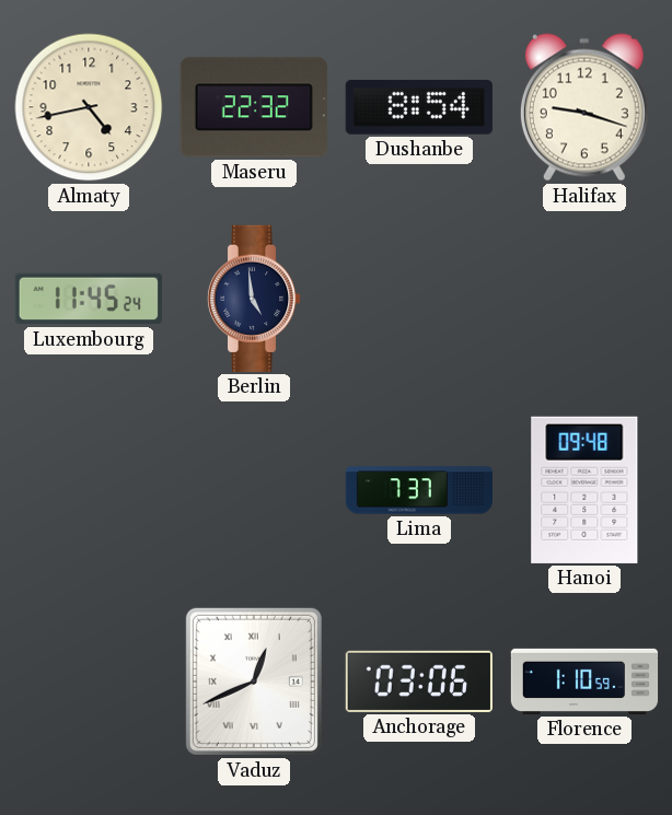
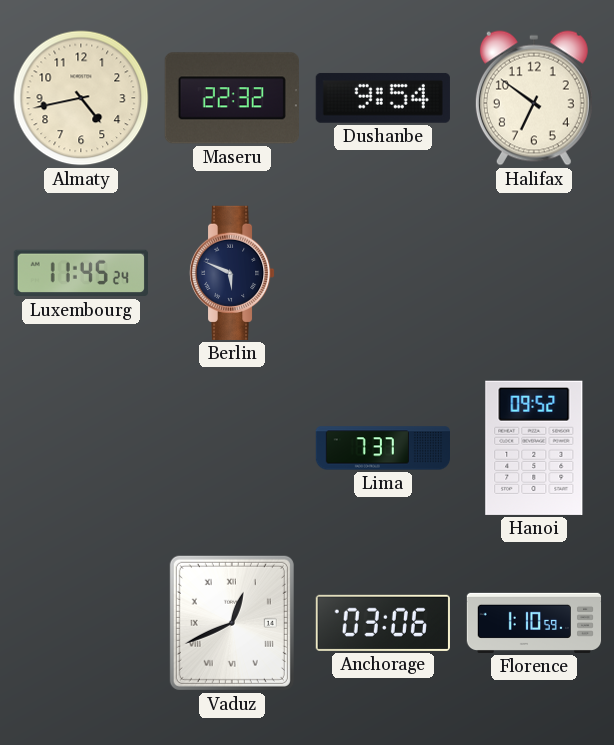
Dushanbe: 8:54 -> 9:54
Halifax: 9:18 -> 6:51
Berlin: 4:59 -> 5:49
Hanoi: 09:48 -> 09:52
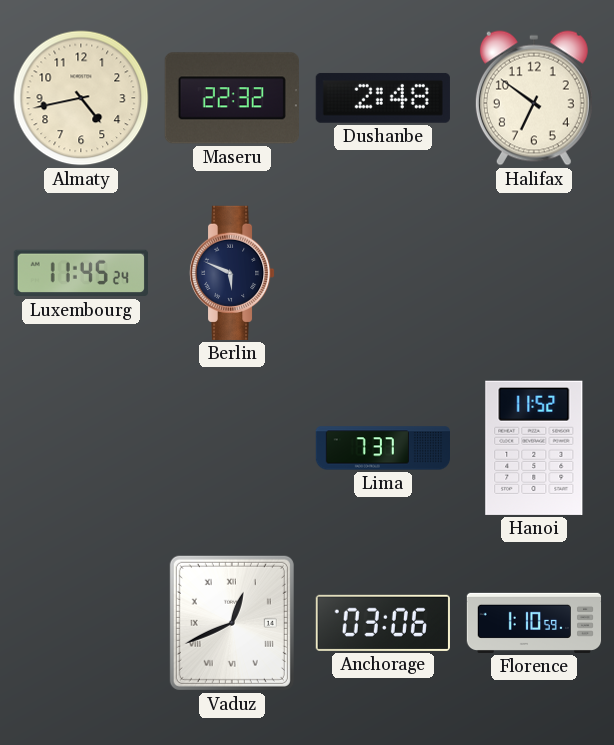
Dushanbe: 9:54 -> 2:48
Hanoi: 09:52 -> 11:52
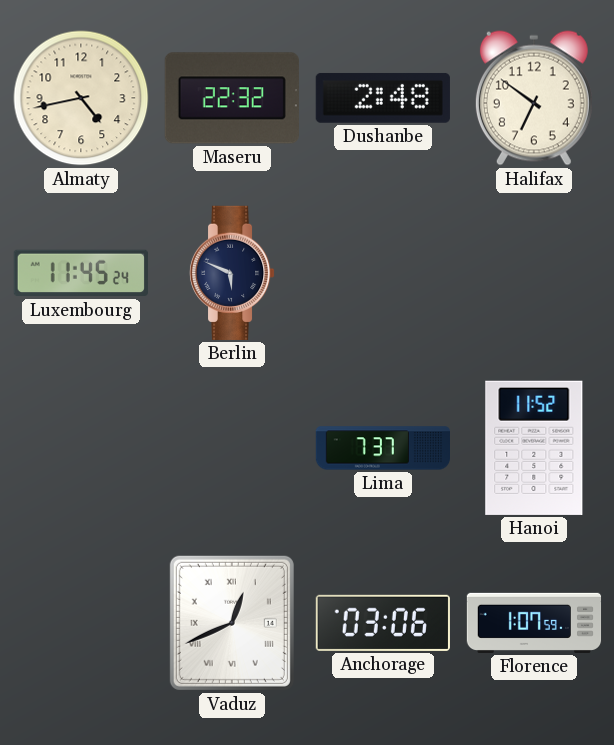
Florence: 1:10 -> 1:07
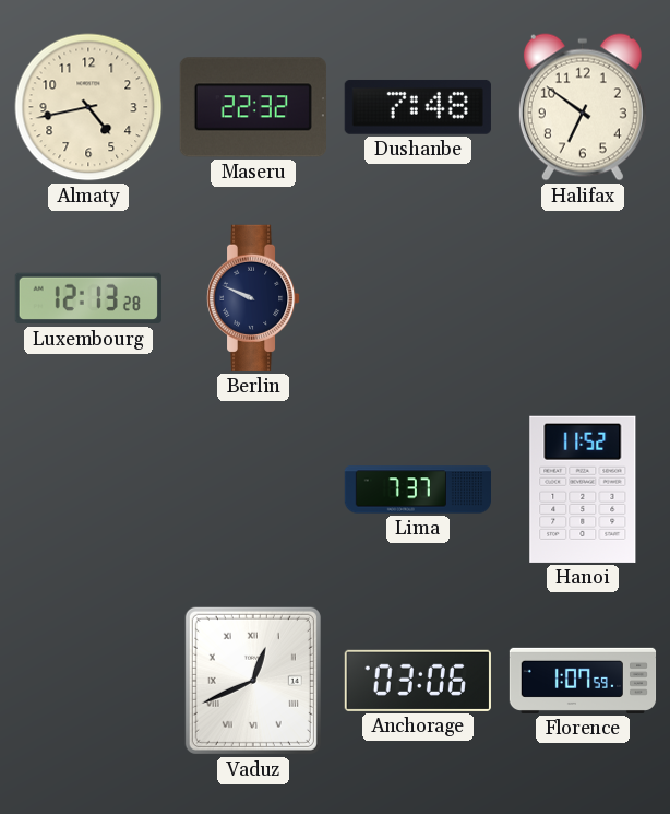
Dushanbe: 2:48 -> 7:48
Luxembourg: 11:45 -> 12:13
Berlin: 5:49 -> 9:49
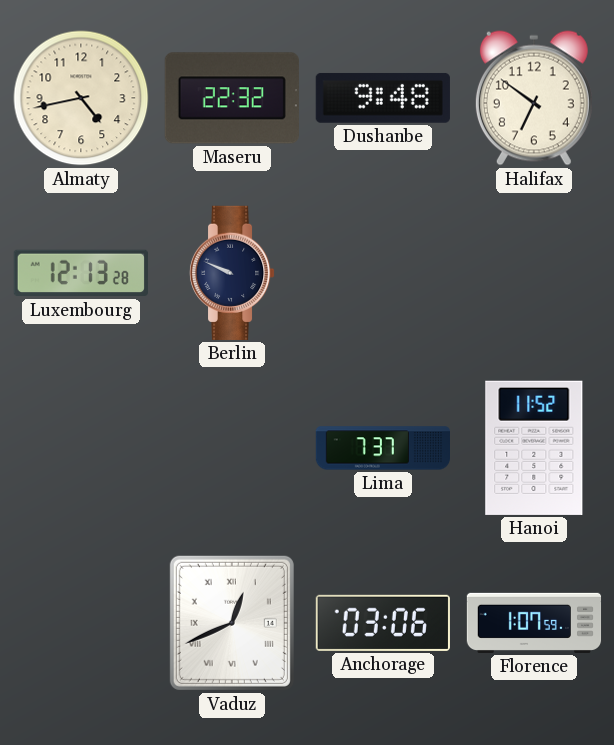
Dushanbe: 7:48 -> 9:48
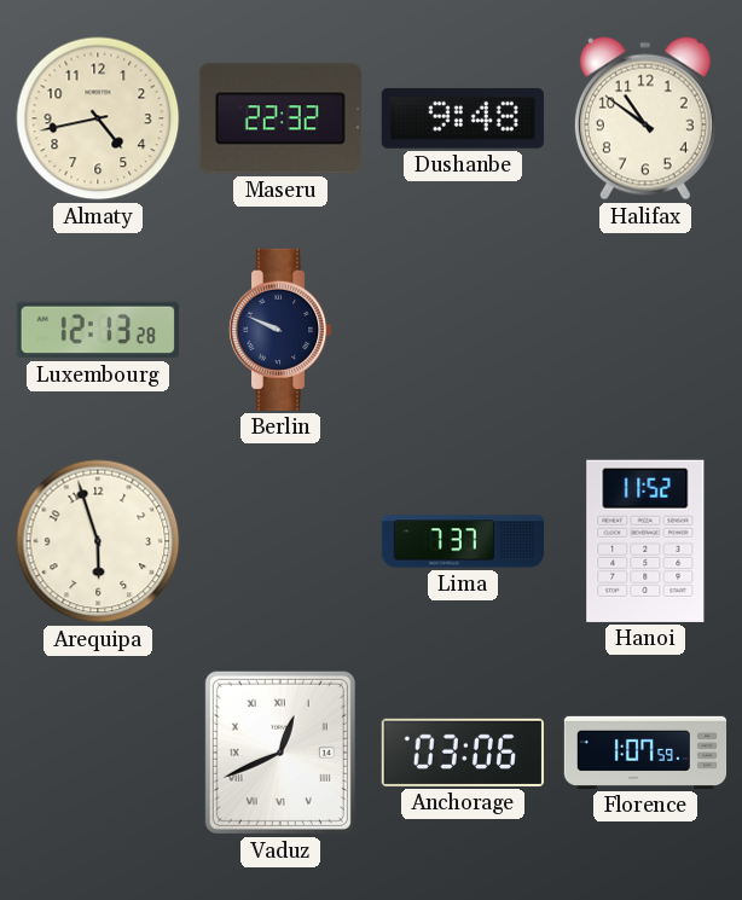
Halifax: 6:51 -> 10:51
Arequipa: none -> 5:57
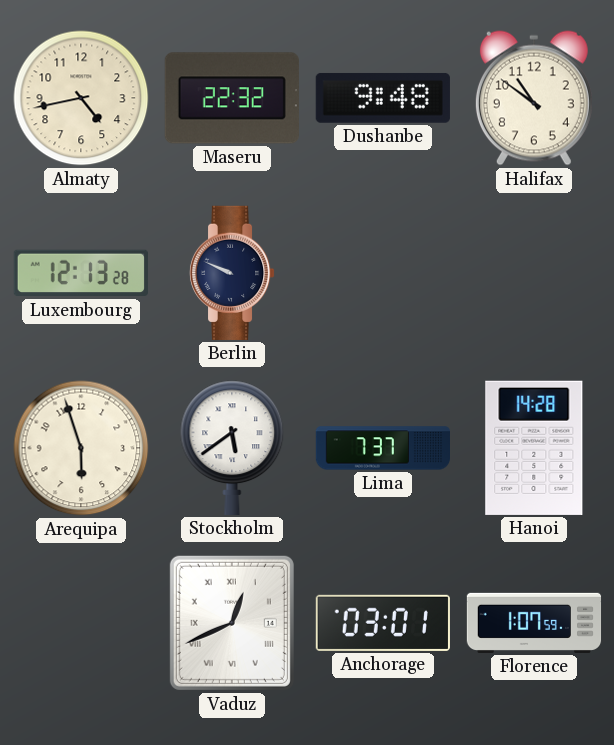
Stockholm: none -> 5:39
Hanoi: 11:52 -> 14:28
Anchorage: 03:06 -> 03:01
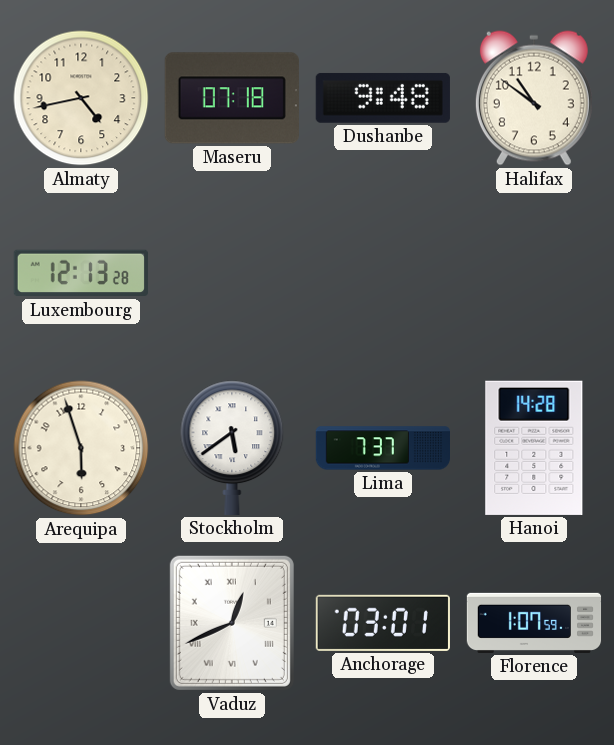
Maseru: 22:32 -> 07:18
Berlin: 9:49 -> none
